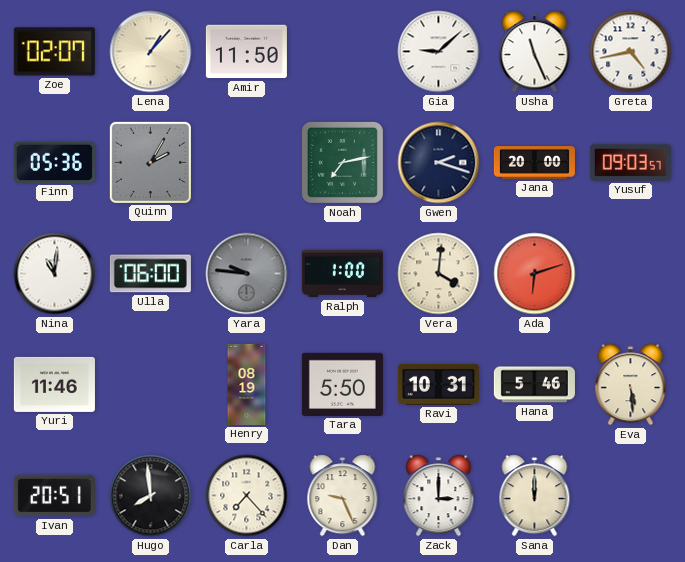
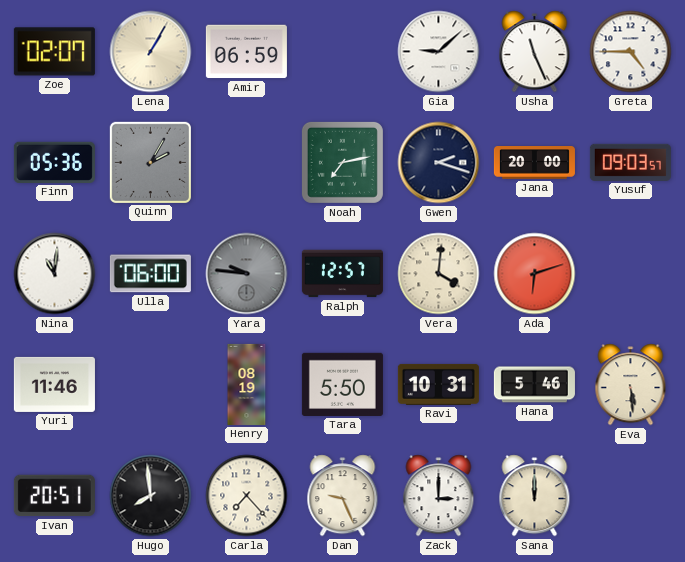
Lena: 1:07 -> 1:05
Amir: 11:50 -> 06:59
Greta: 4:43 -> 4:45
Ralph: 1:00 -> 12:57
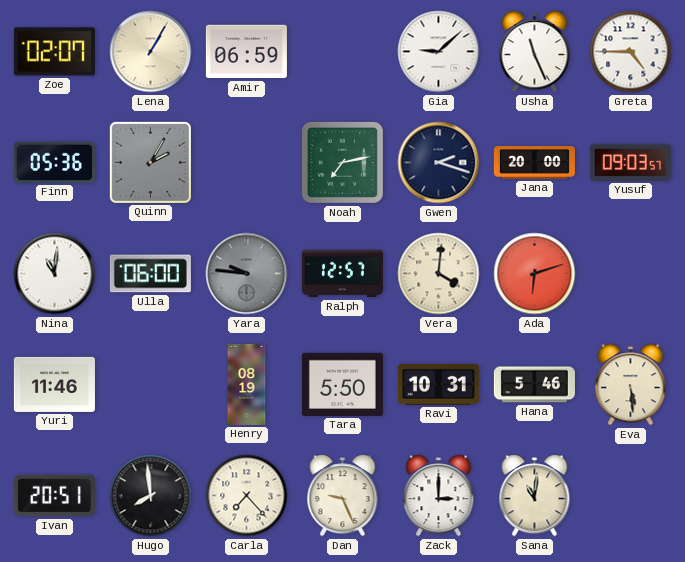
Sana: 12:00 -> 11:01
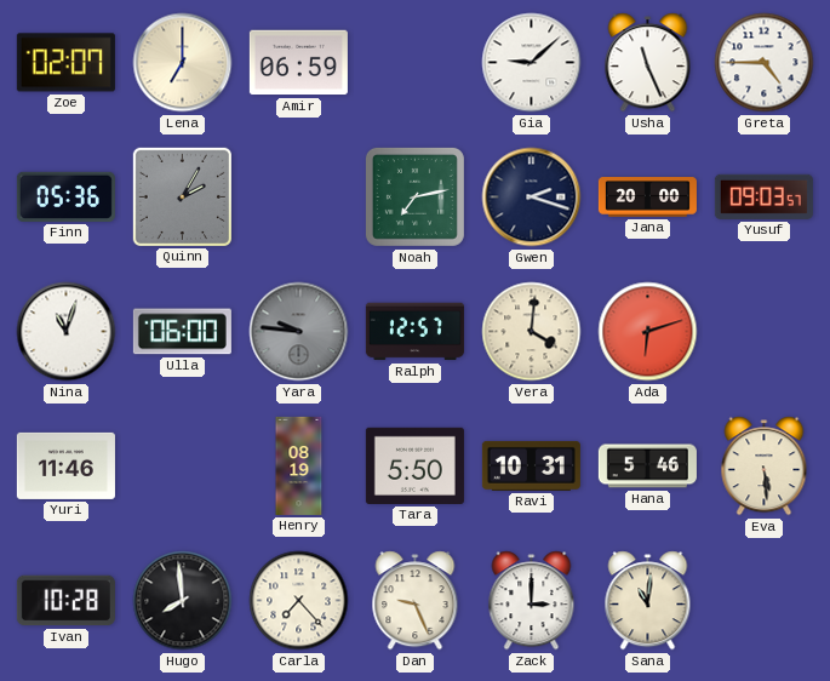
Lena: 1:05 -> 7:00
Nina: 11:01 -> 11:03
Ivan: 20:51 -> 10:28
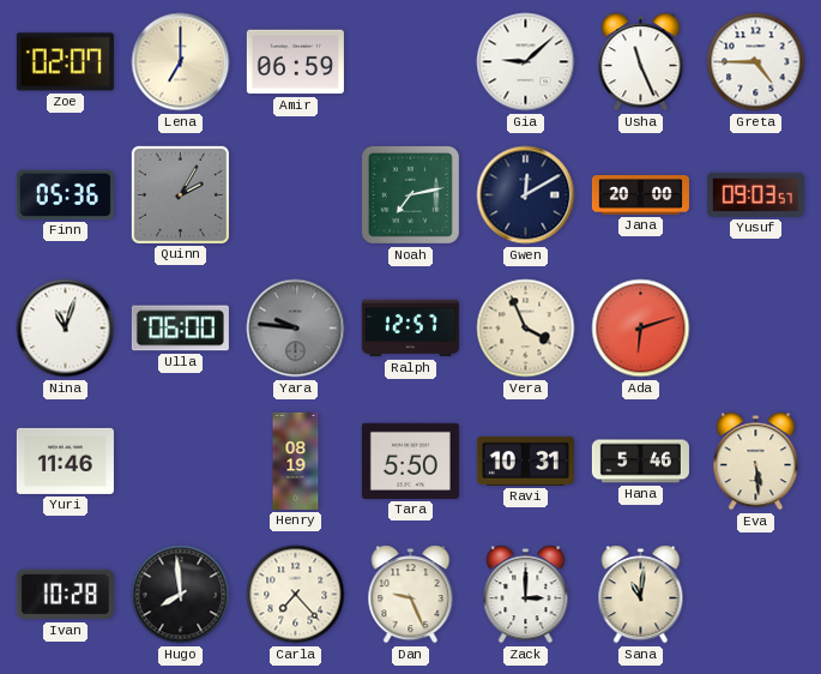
Gwen: 2:18 -> 12:10
Vera: 4:01 -> 3:56
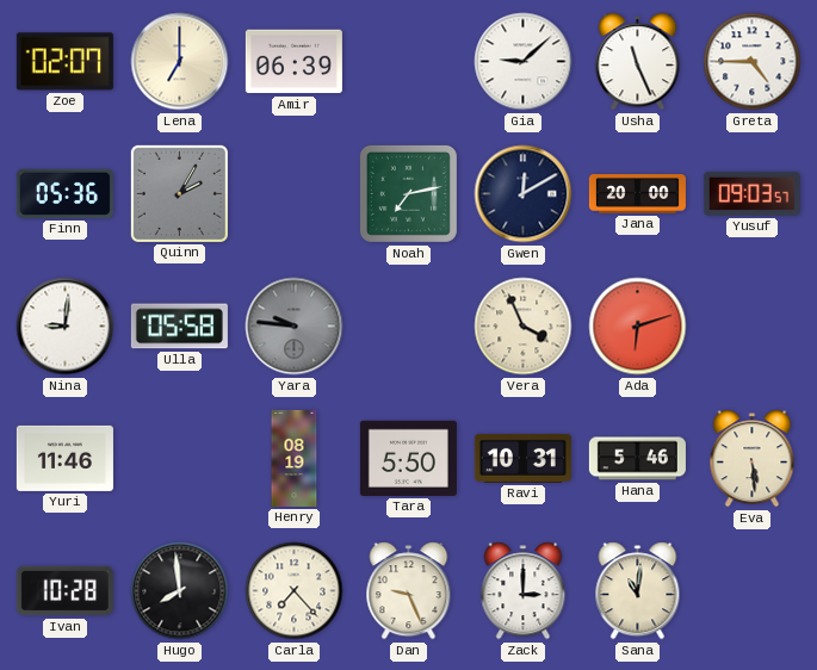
Amir: 06:59 -> 06:39
Nina: 11:03 -> 9:01
Ulla: 06:00 -> 05:58
Ralph: 12:57 -> none
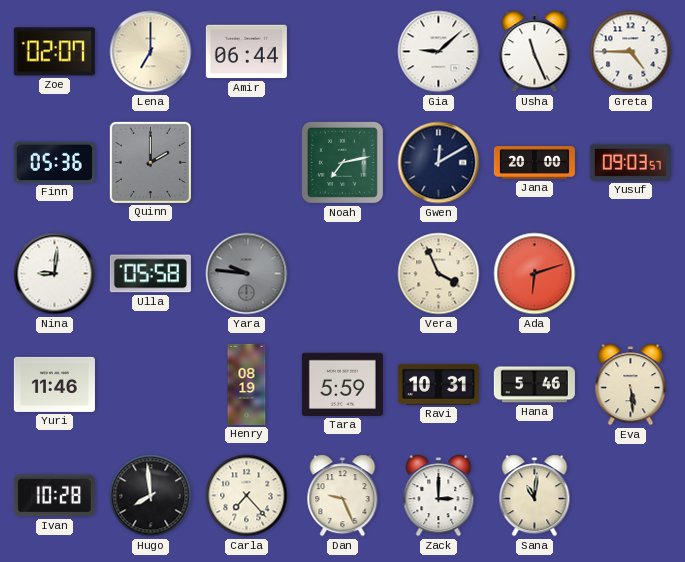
Amir: 06:39 -> 06:44
Quinn: 2:05 -> 2:00
Tara: 5:50 -> 5:59
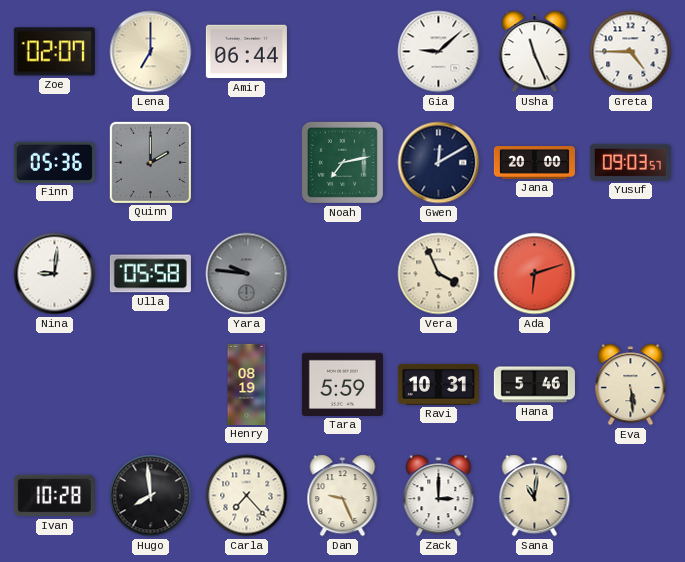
Yuri: 11:46 -> none
